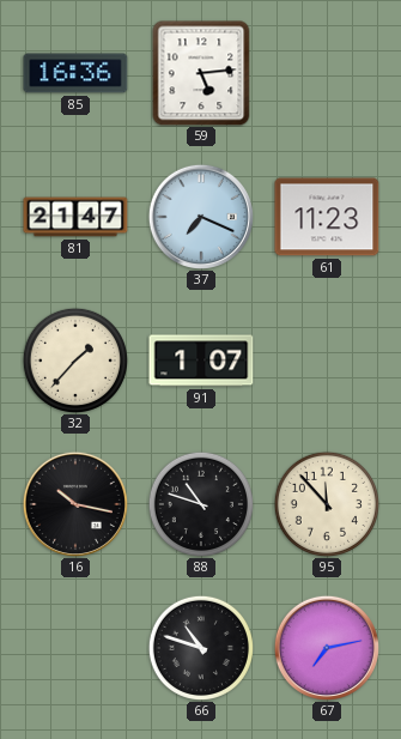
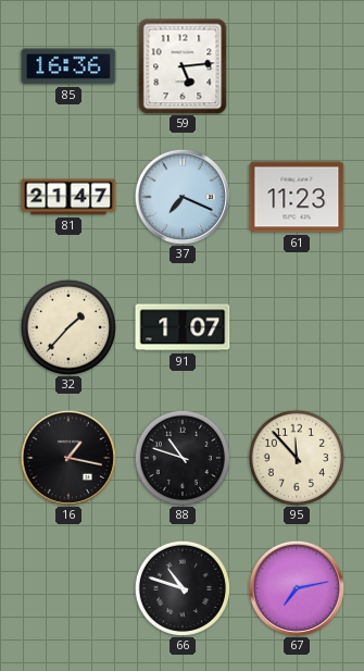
16: 10:17 -> 1:17
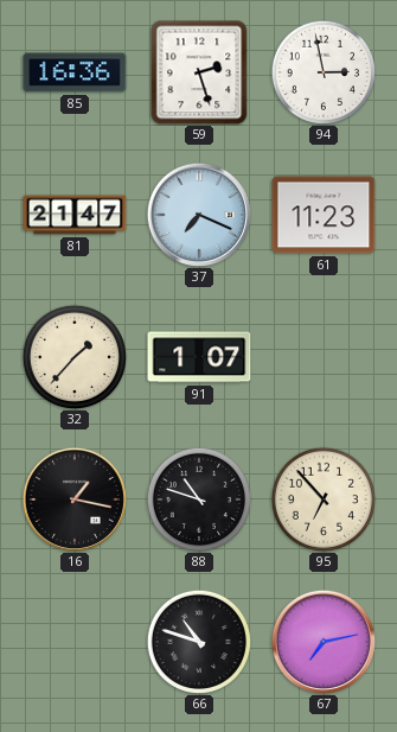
59: 5:14 -> 2:27
94: none -> 2:58
95: 11:53 -> 6:53
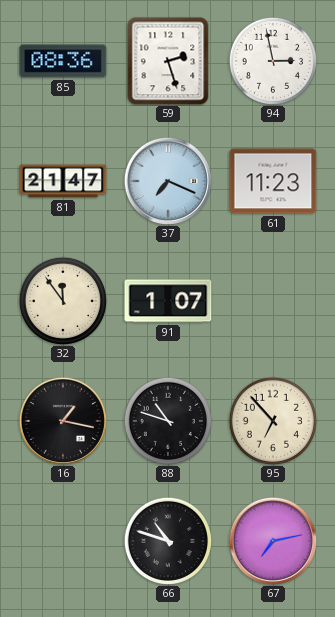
85: 16:36 -> 08:36
32: 1:37 -> 11:54
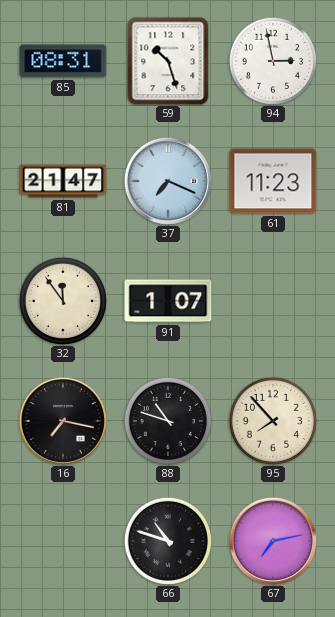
85: 08:36 -> 08:31
59: 2:27 -> 10:27
16: 1:17 -> 7:17
95: 6:53 -> 7:53
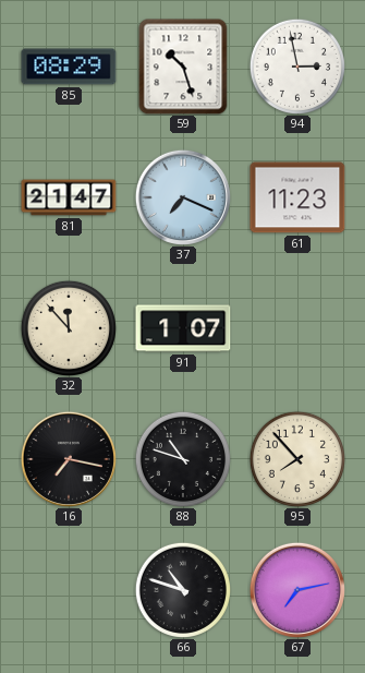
85: 08:31 -> 08:29
32: 11:54 -> 11:53
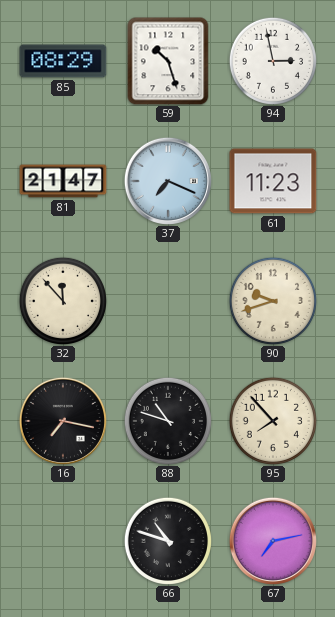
91: 1:07 -> none
90: none -> 9:42
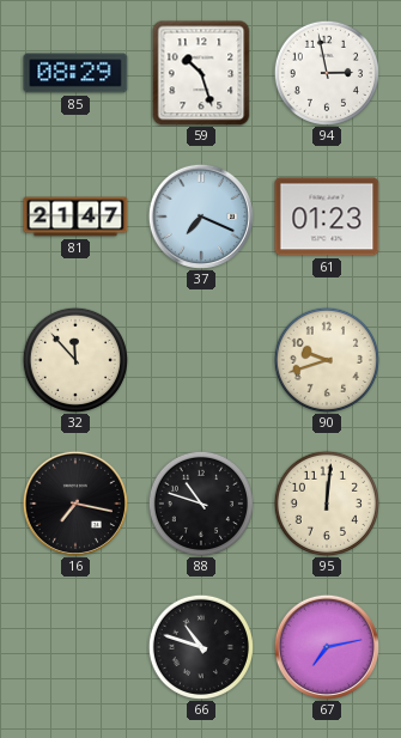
61: 11:23 -> 01:23
95: 7:53 -> 12:01
